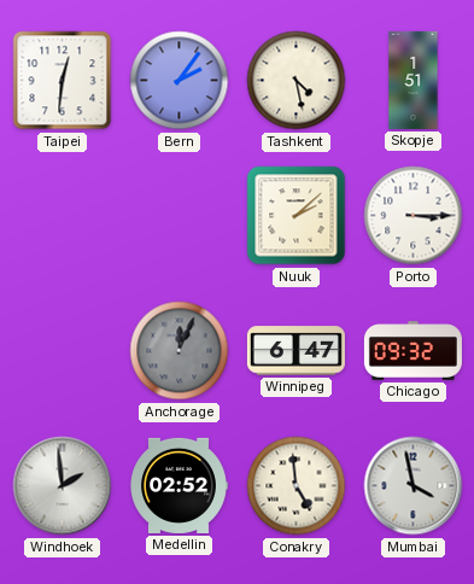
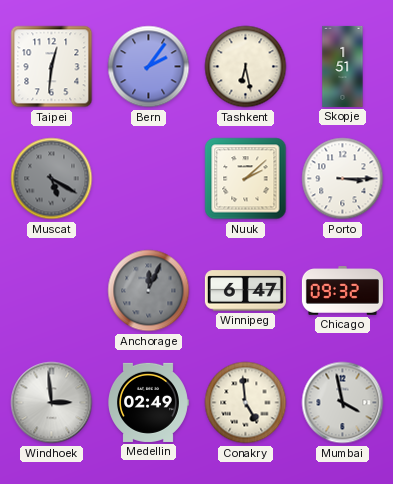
Tashkent: 4:28 -> 6:28
Muscat: none -> 5:20
Windhoek: 1:59 -> 2:59
Medellin: 02:52 -> 02:49
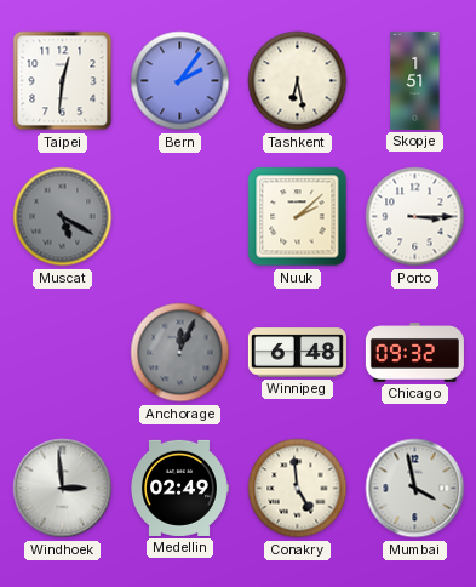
Winnipeg: 6:47 -> 6:48
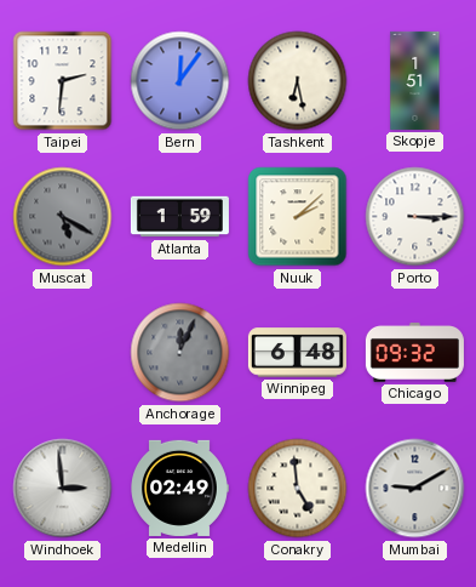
Taipei: 12:31 -> 2:31
Bern: 2:06 -> 12:06
Atlanta: none -> 1:59
Mumbai: 3:58 -> 9:10
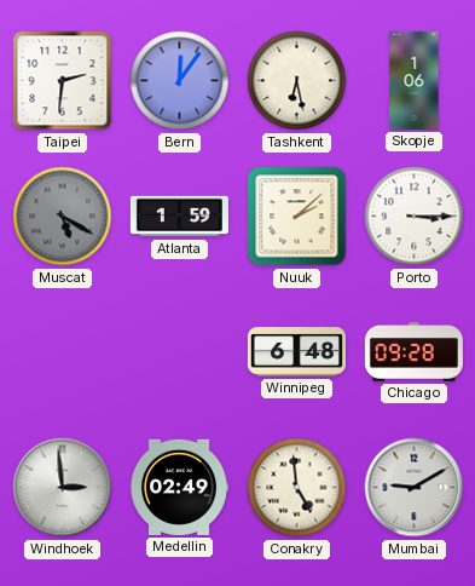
Skopje: 1:51 -> 1:06
Anchorage: 12:04 -> none
Chicago: 09:32 -> 09:28
